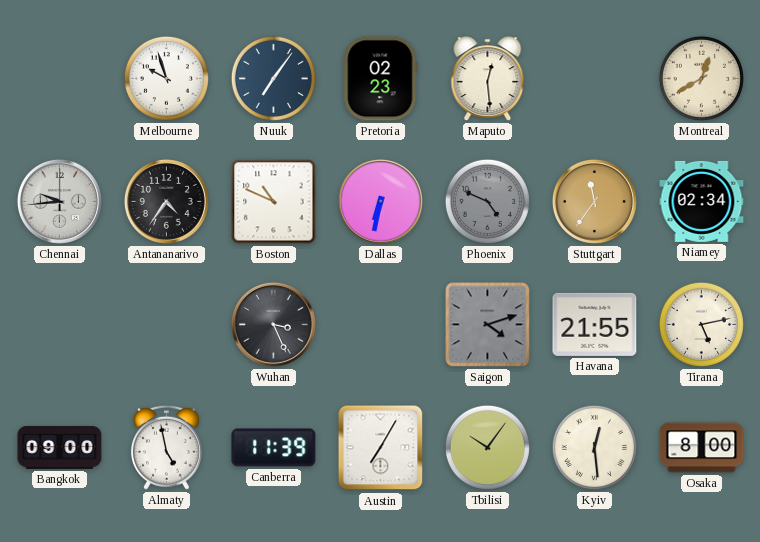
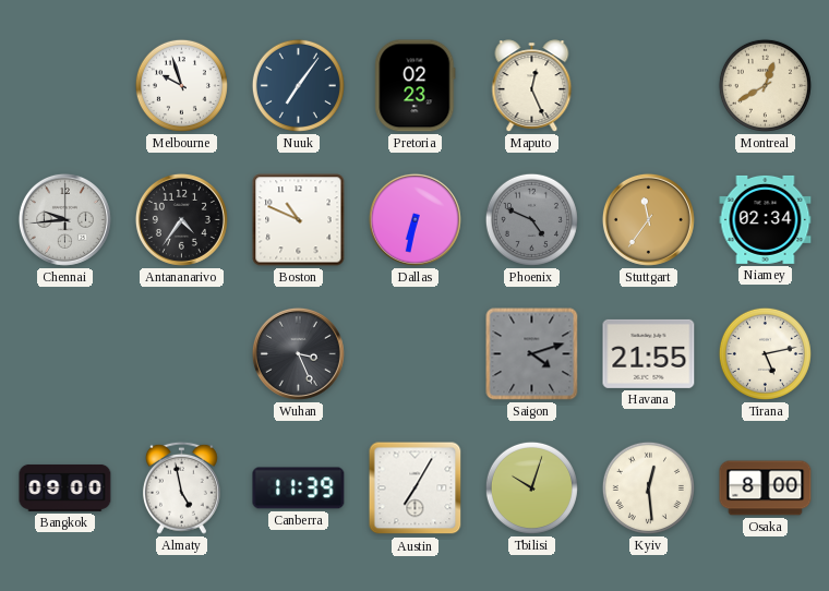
Maputo: 12:29 -> 12:26
Tbilisi: 10:06 -> 10:03
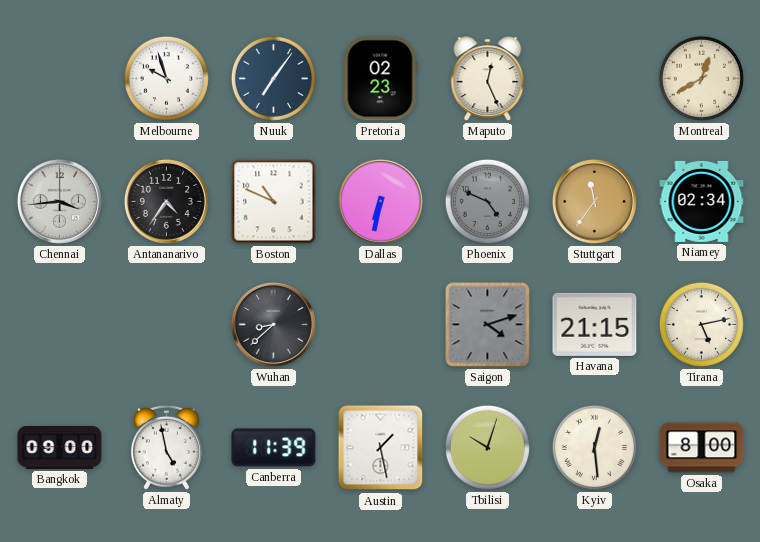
Chennai: 9:44 -> 3:44
Wuhan: 3:26 -> 8:38
Havana: 21:55 -> 21:15
Austin: 7:05 -> 1:28
